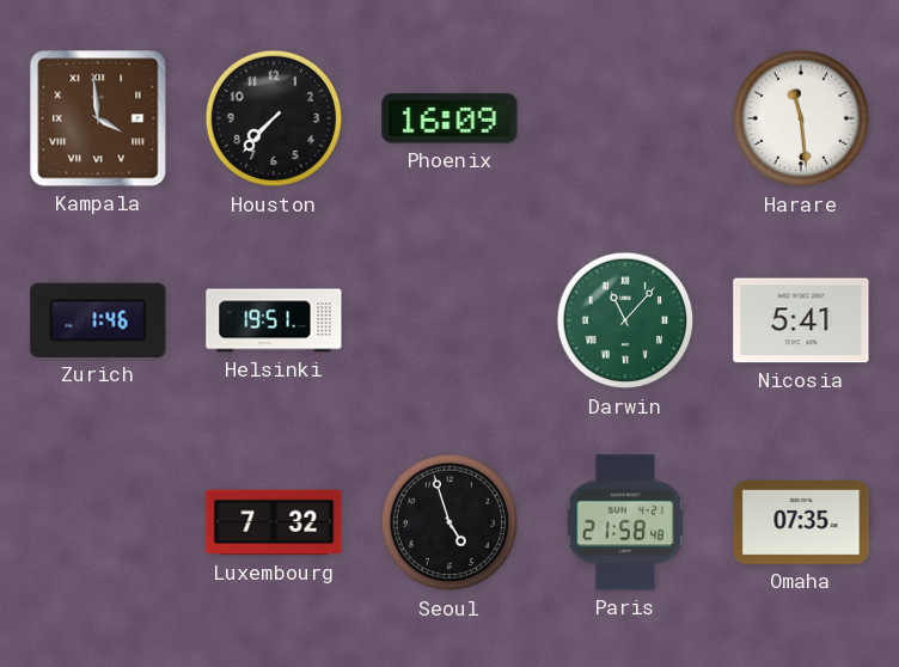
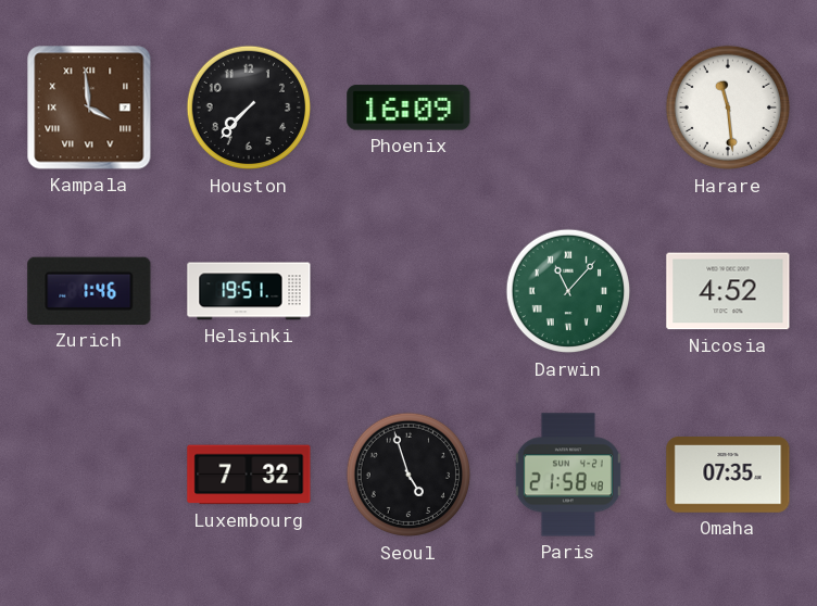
Nicosia: 5:41 -> 4:52
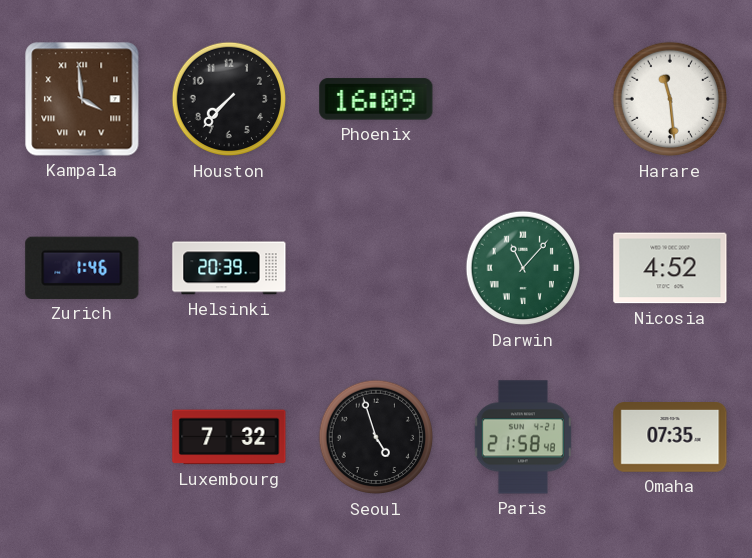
Helsinki: 19:51 -> 20:39
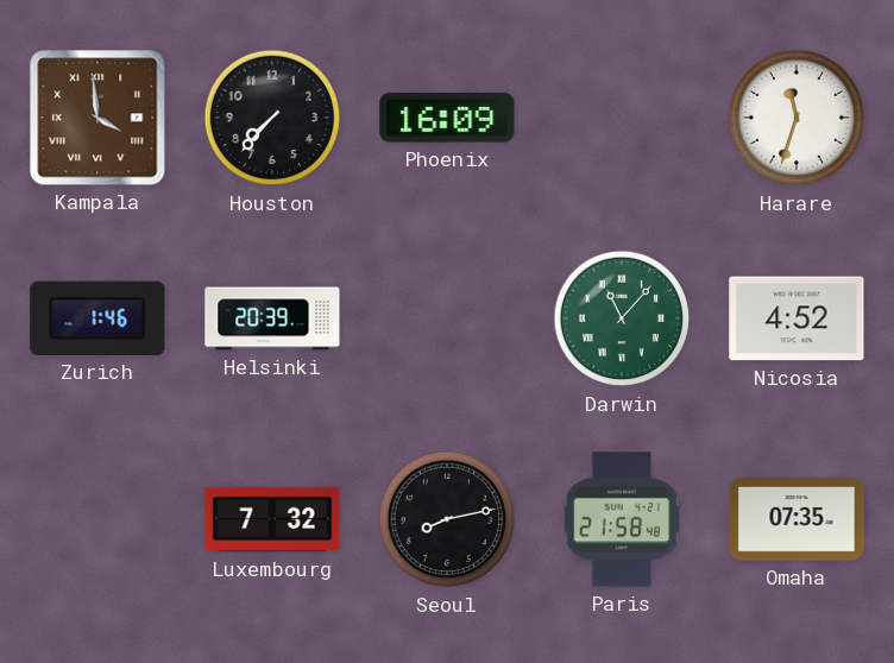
Harare: 11:29 -> 11:33
Seoul: 4:57 -> 8:13
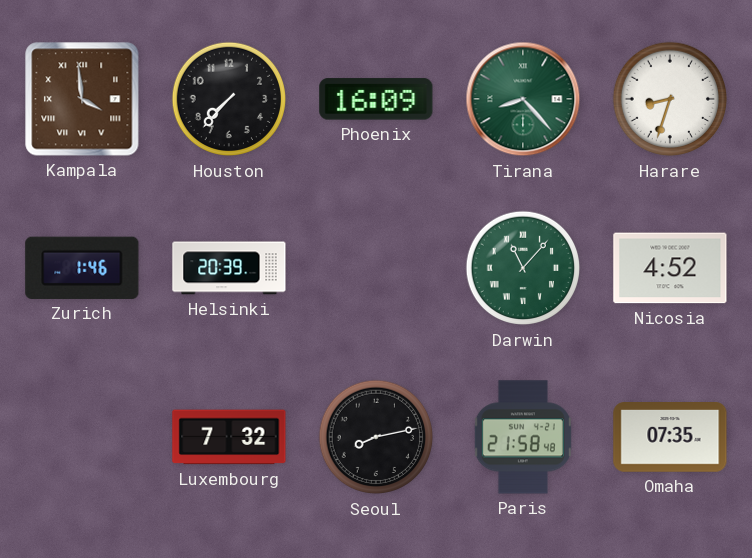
Tirana: none -> 8:23
Harare: 11:33 -> 8:33
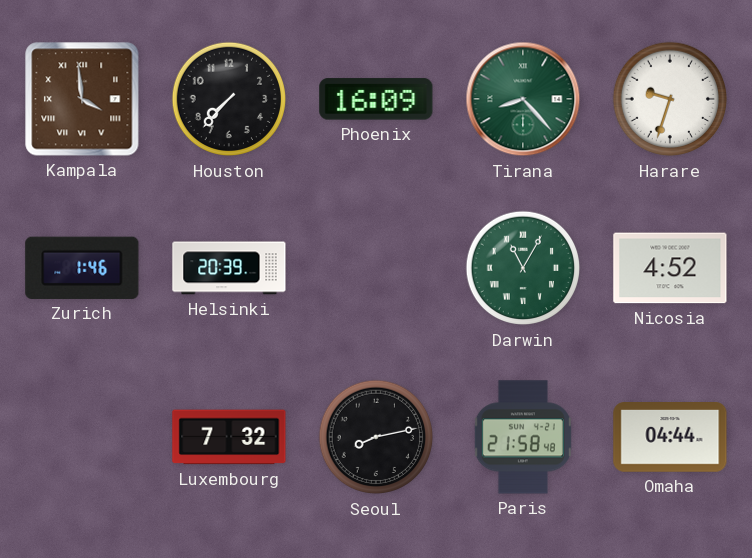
Harare: 8:33 -> 9:33
Darwin: 11:07 -> 11:05
Omaha: 07:35 -> 04:44
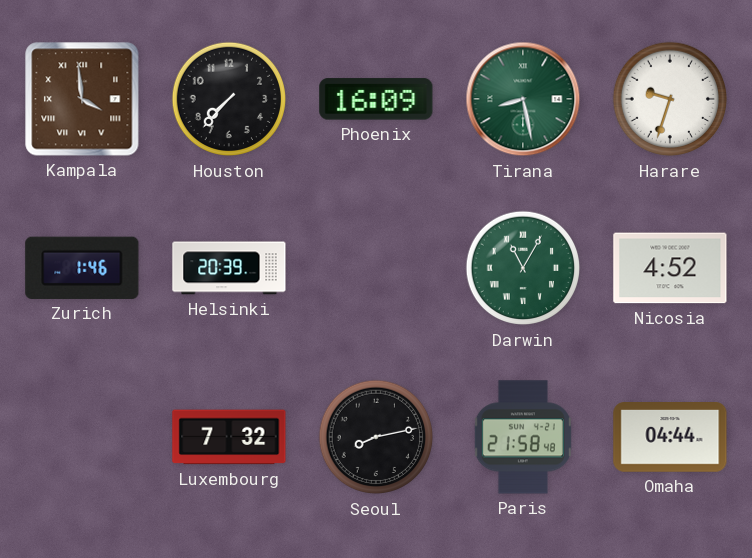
Tirana: 8:23 -> 8:28
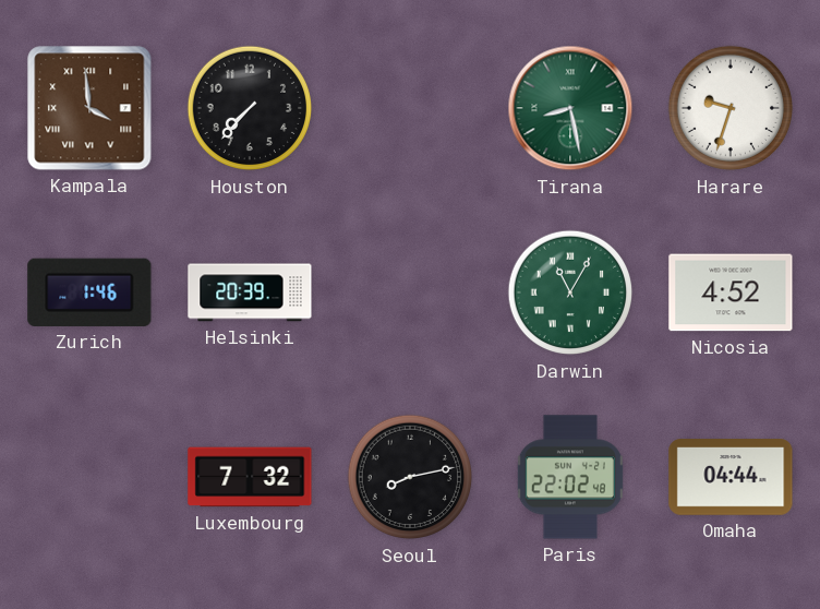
Phoenix: 16:09 -> none
Paris: 21:58 -> 22:02
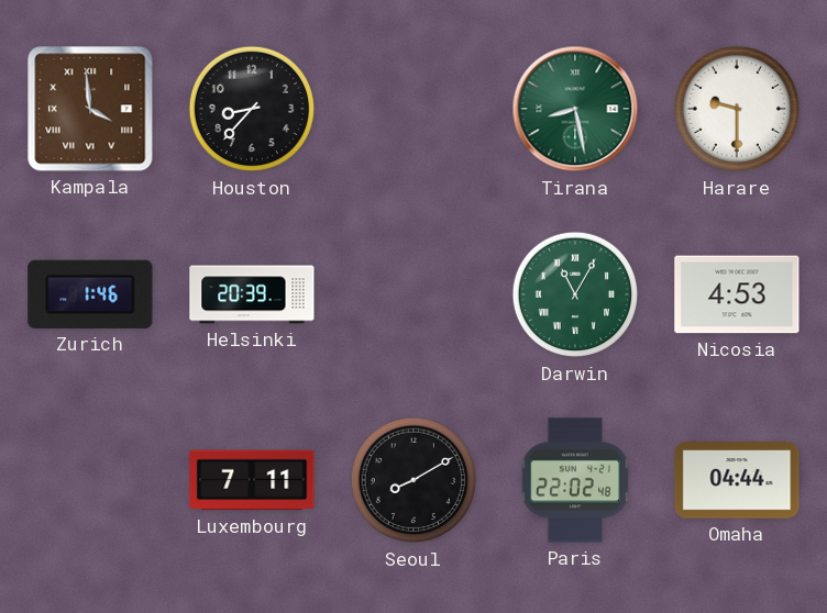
Houston: 7:37 -> 8:37
Harare: 9:33 -> 9:30
Nicosia: 4:52 -> 4:53
Luxembourg: 7:32 -> 7:11
Seoul: 8:13 -> 8:10
